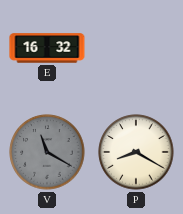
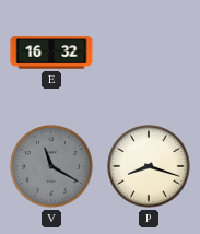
P: 8:20 -> 8:18
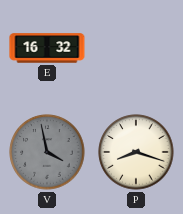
V: 11:20 -> 3:58
